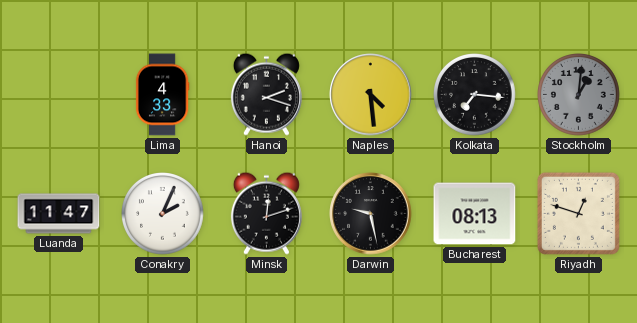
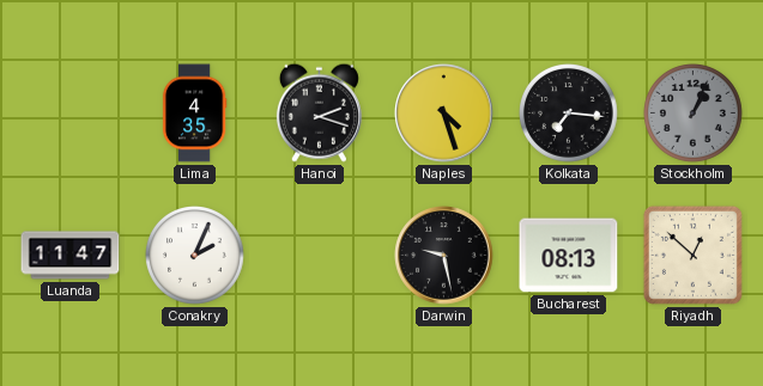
Lima: 4:33 -> 4:35
Naples: 4:29 -> 4:27
Stockholm: 1:01 -> 1:04
Minsk: 12:12 -> none
Riyadh: 12:48 -> 12:52
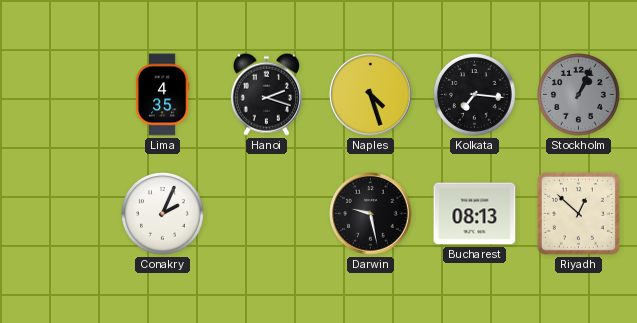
Luanda: 11:47 -> none
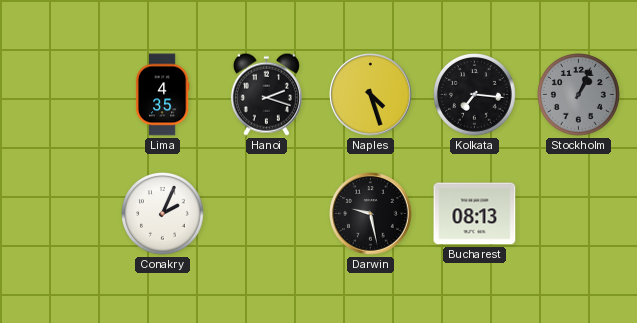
Riyadh: 12:52 -> none
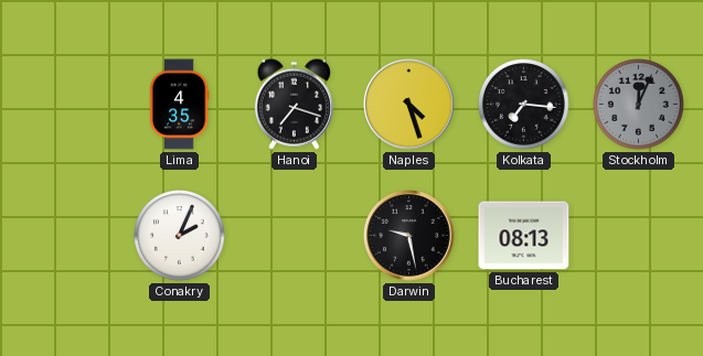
Hanoi: 2:18 -> 7:18
Stockholm: 1:04 -> 12:04
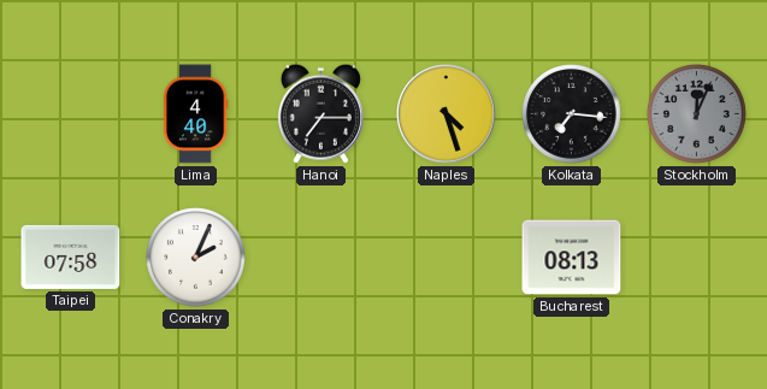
Lima: 4:35 -> 4:40
Hanoi: 7:18 -> 7:15
Taipei: none -> 07:58
Darwin: 9:28 -> none
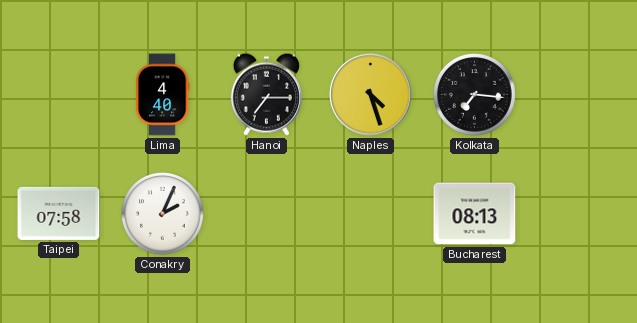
Stockholm: 12:04 -> none
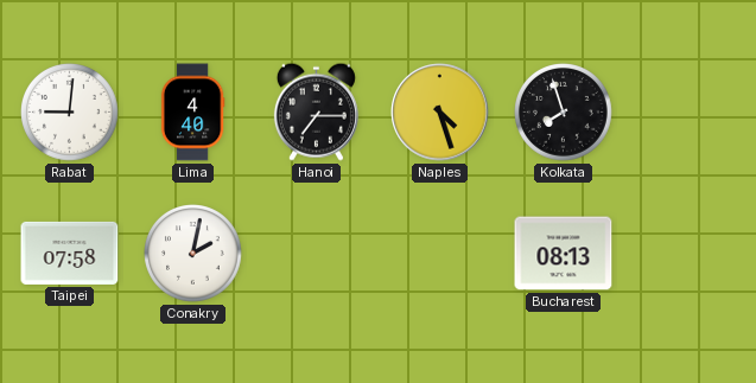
Rabat: none -> 9:01
Kolkata: 7:16 -> 7:57
Conakry: 2:04 -> 2:02
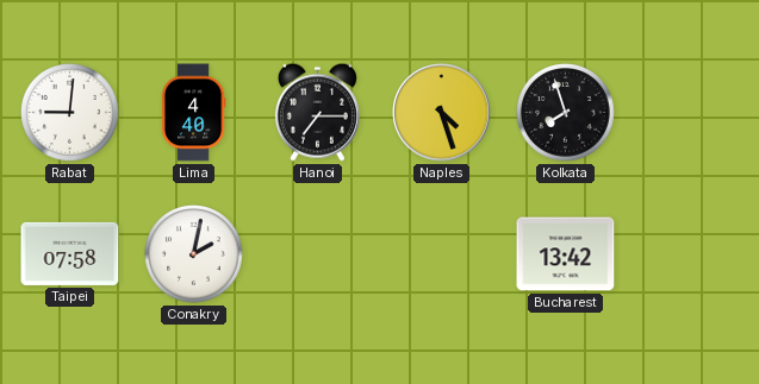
Bucharest: 08:13 -> 13:42
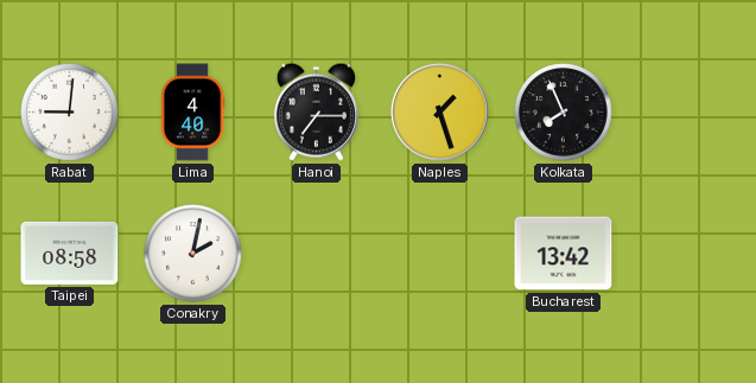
Naples: 4:27 -> 1:27
Kolkata: 7:57 -> 7:56
Taipei: 07:58 -> 08:58
